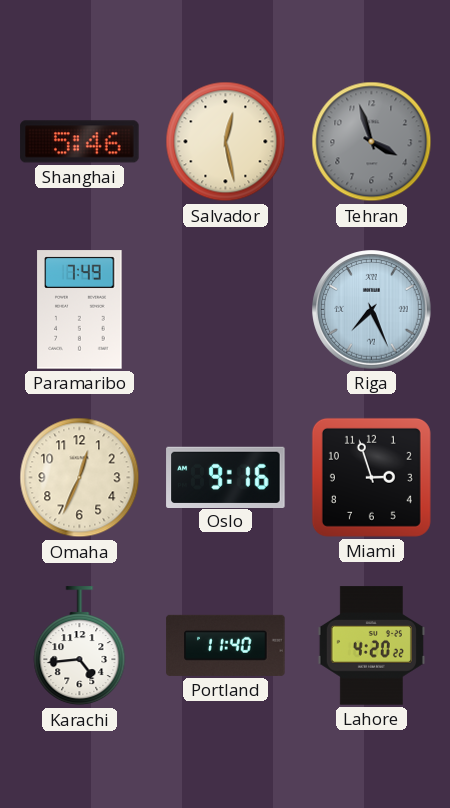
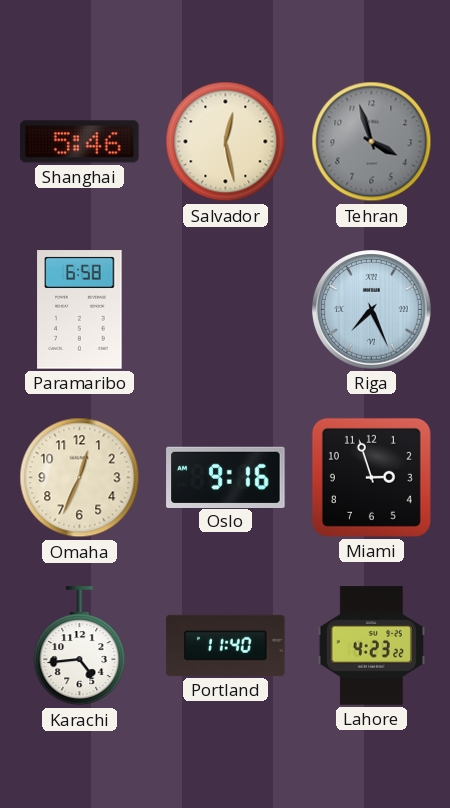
Paramaribo: 7:49 -> 6:58
Lahore: 4:20 -> 4:23
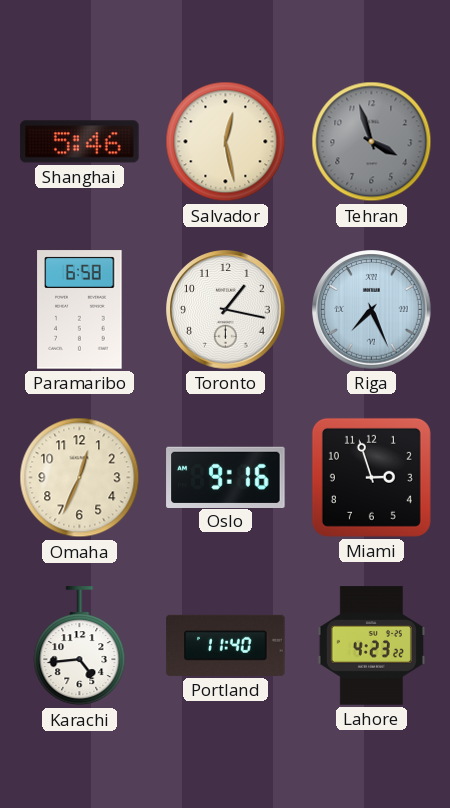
Toronto: none -> 1:17
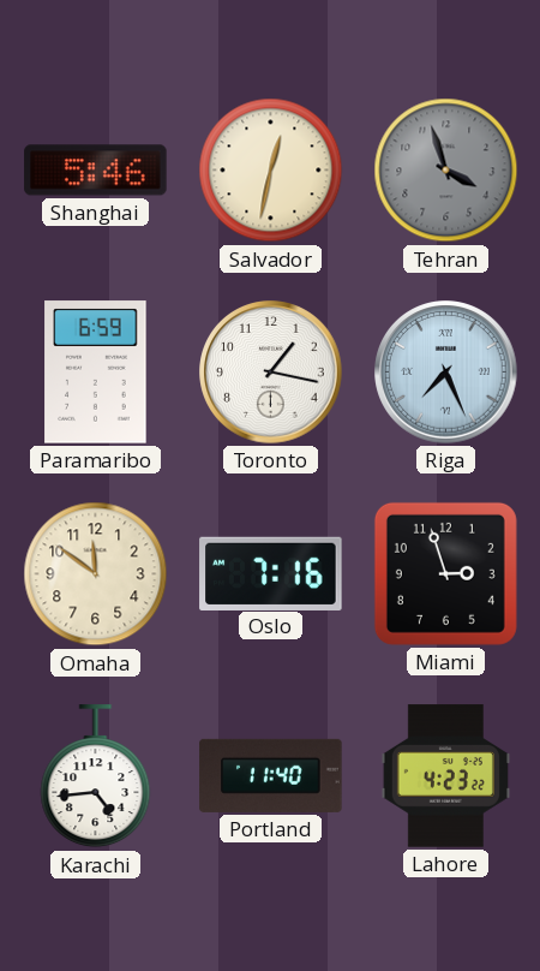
Salvador: 12:28 -> 12:32
Paramaribo: 6:58 -> 6:59
Omaha: 12:34 -> 11:51
Oslo: 9:16 -> 7:16
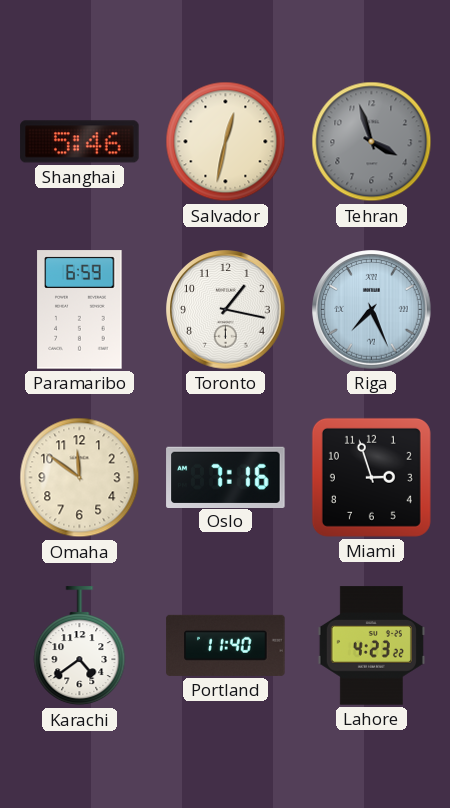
Karachi: 4:44 -> 4:39
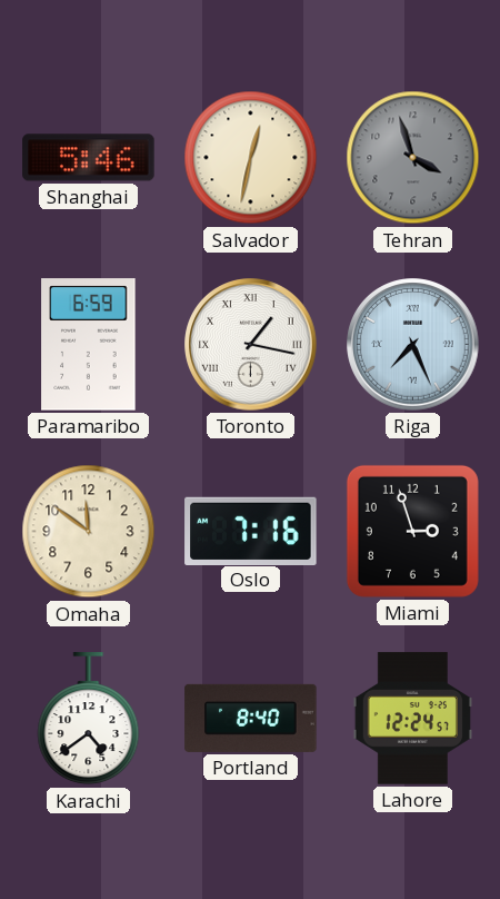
Toronto numerals: Arabic -> Roman
Portland: 11:40 -> 8:40
Lahore: 4:23 -> 12:24
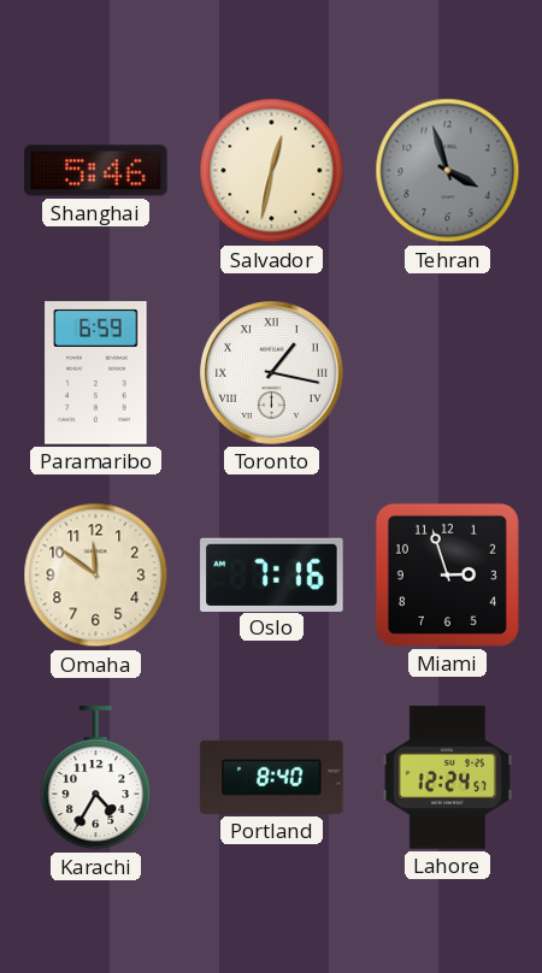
Riga: 7:26 -> none
Karachi: 4:39 -> 4:35
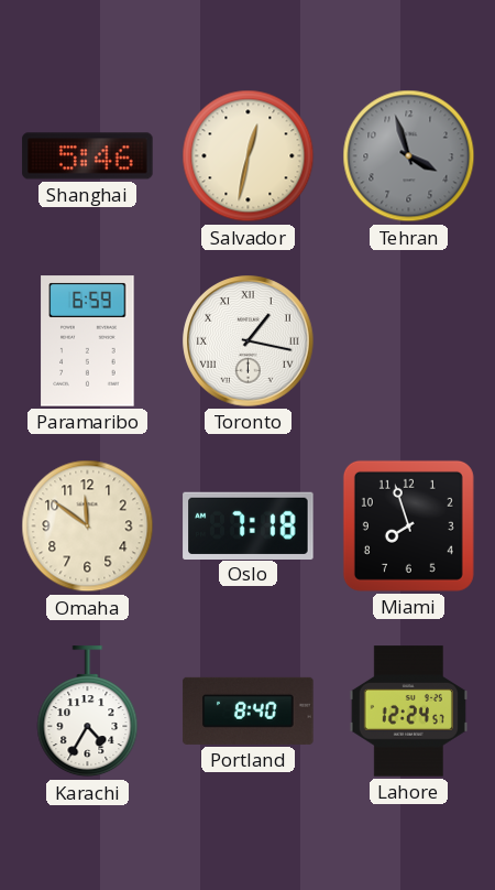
Oslo: 7:16 -> 7:18
Miami: 2:57 -> 7:57
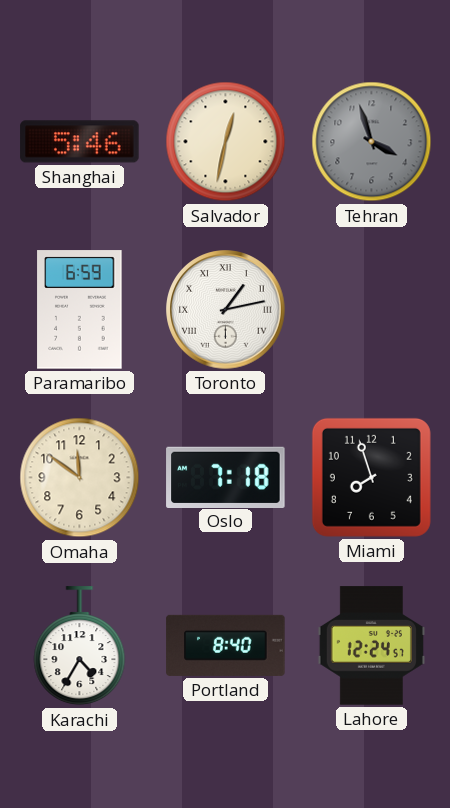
Toronto: 1:17 -> 1:13
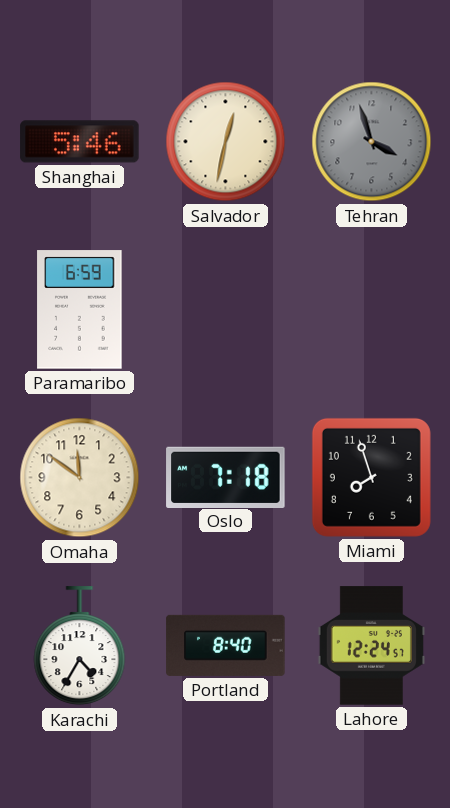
Toronto: 1:13 -> none
